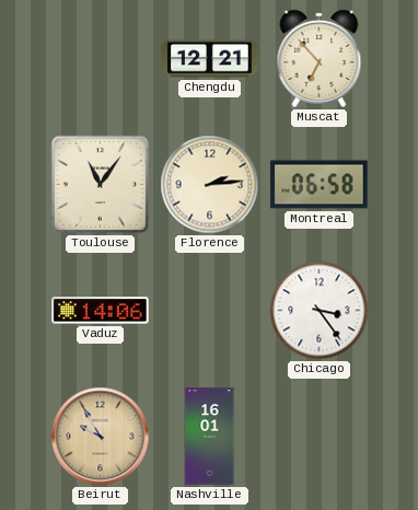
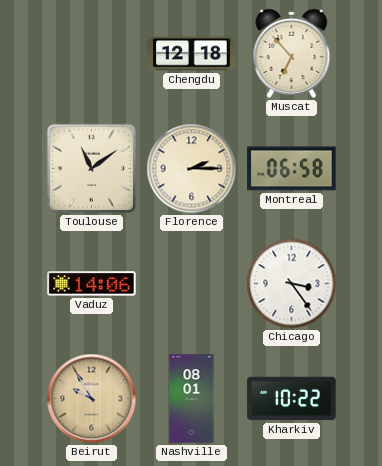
Chengdu: 12:21 -> 12:18
Toulouse: 11:06 -> 11:09
Florence: 2:14 -> 2:15
Nashville: 16:01 -> 08:01
Kharkiv: none -> 10:22
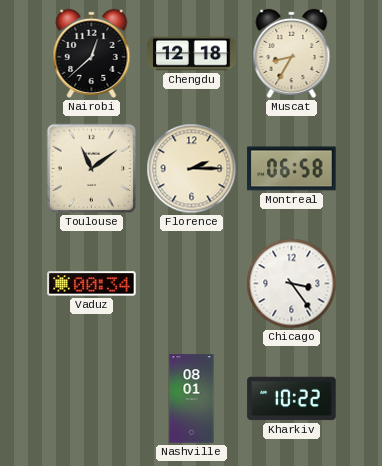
Nairobi: none -> 12:38
Muscat: 6:53 -> 8:35
Vaduz: 14:06 -> 00:34
Beirut: 9:55 -> none
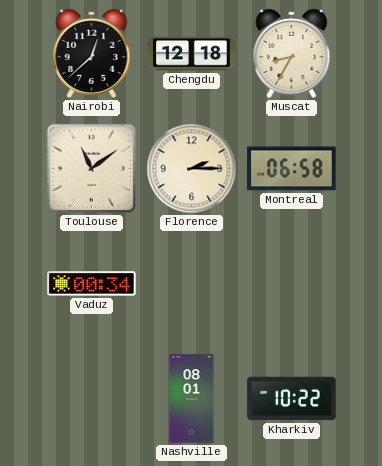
Chicago: 3:24 -> none
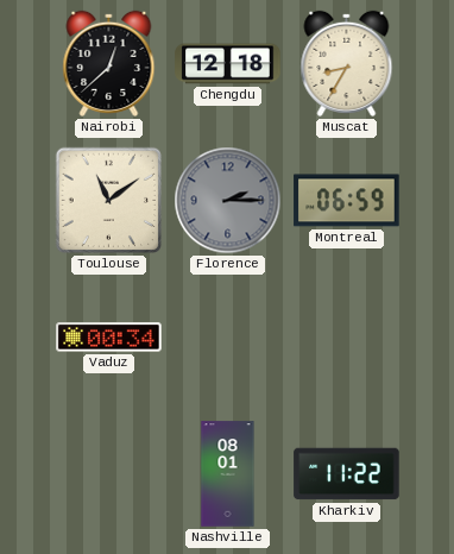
Florence dial: cream -> grey
Montreal: 06:58 -> 06:59
Kharkiv: 10:22 -> 11:22
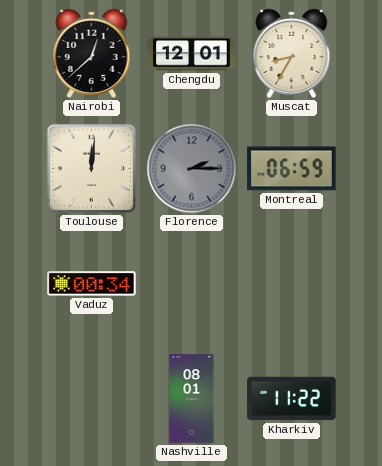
Chengdu: 12:18 -> 12:01
Toulouse: 11:09 -> 12:01
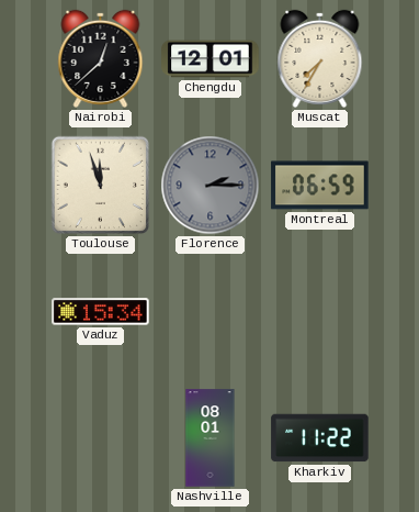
Muscat: 8:35 -> 7:35
Toulouse: 12:01 -> 11:57
Vaduz: 00:34 -> 15:34
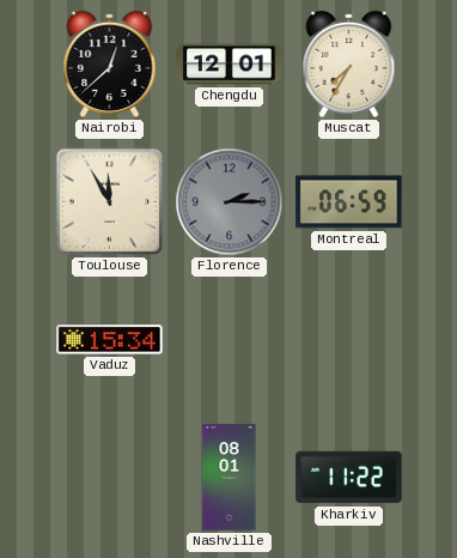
Toulouse: 11:57 -> 11:55
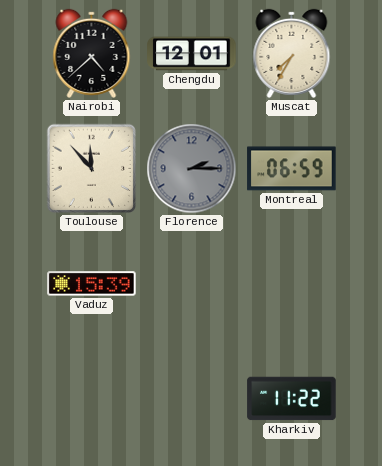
Nairobi: 12:38 -> 4:38
Toulouse: 11:55 -> 11:53
Vaduz: 15:34 -> 15:39
Nashville: 08:01 -> none
